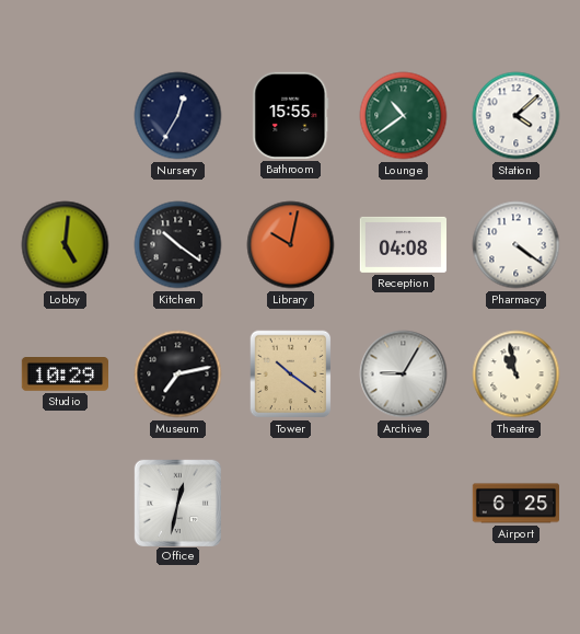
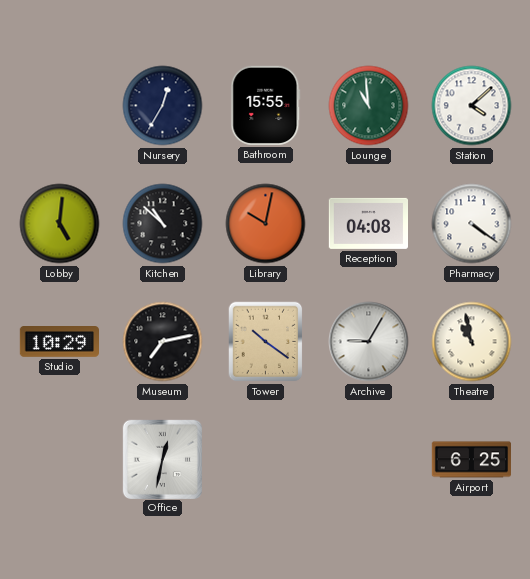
Lounge: 10:39 -> 10:59
Kitchen: 10:21 -> 10:52
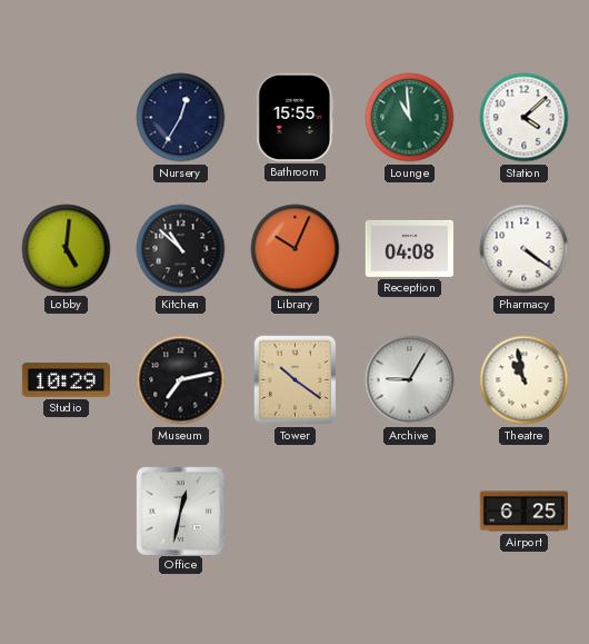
Library: 10:02 -> 10:04
